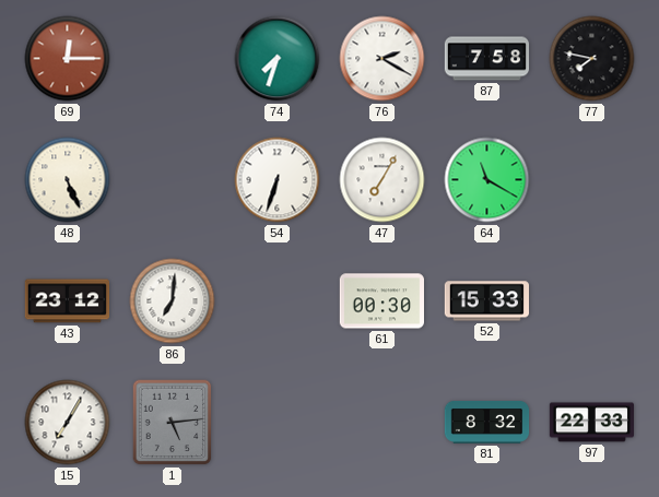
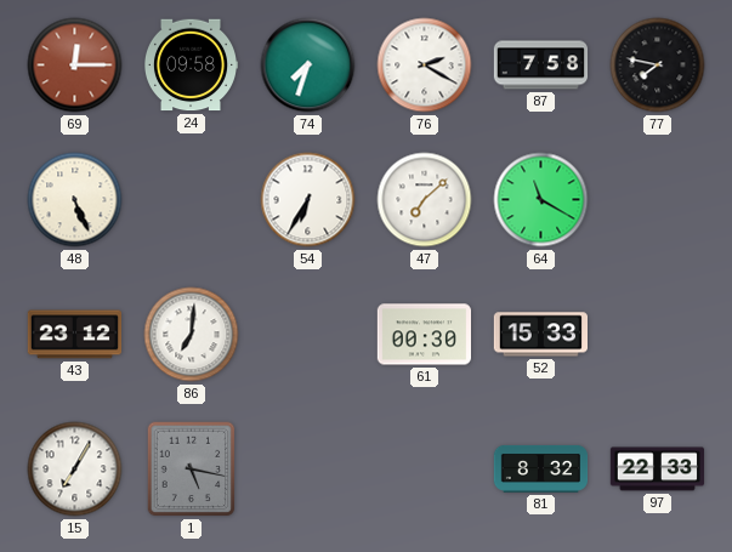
24: none -> 09:58
54: 6:33 -> 6:35
47: 7:05 -> 7:08
1: 5:14 -> 5:17
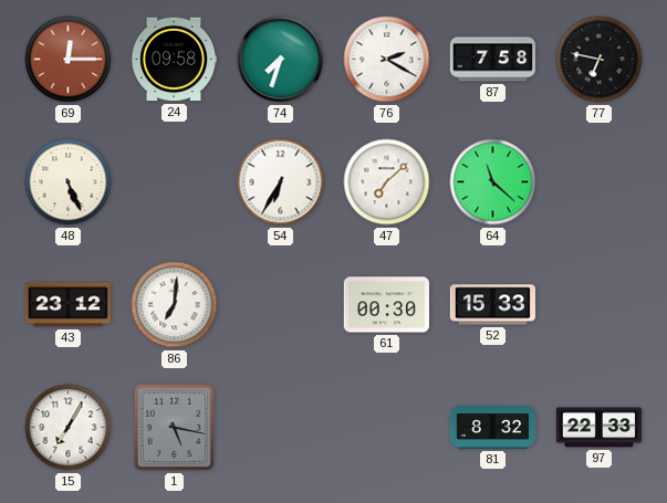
77: 7:47 -> 6:47
64: 11:20 -> 11:22
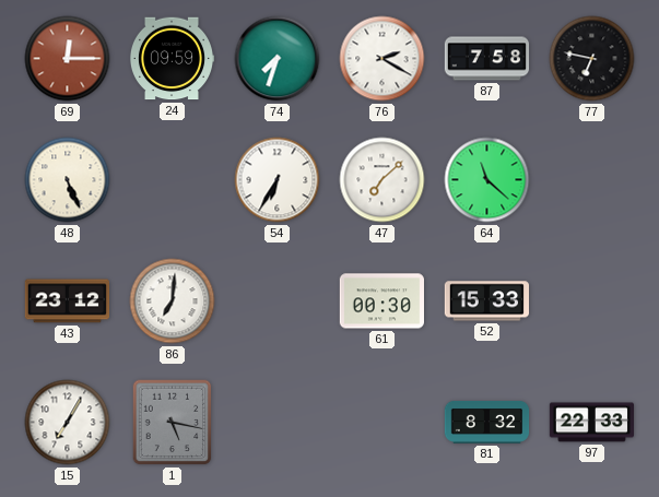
24: 09:58 -> 09:59
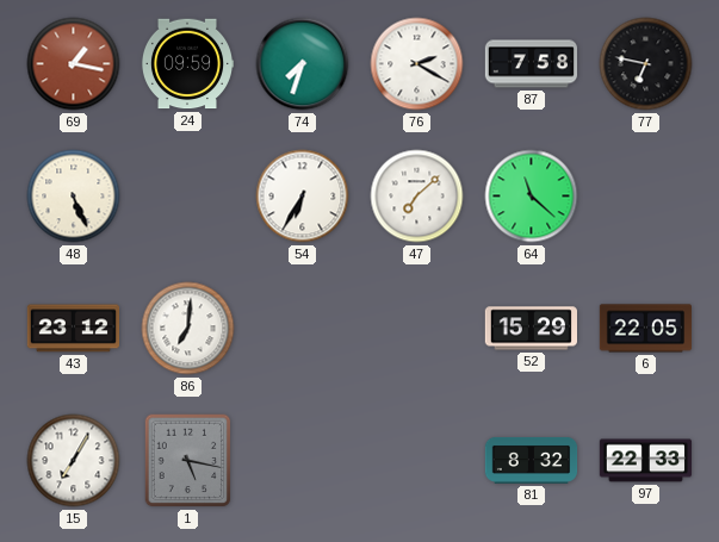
69: 12:15 -> 1:17
61: 00:30 -> none
52: 15:33 -> 15:29
6: none -> 22:05
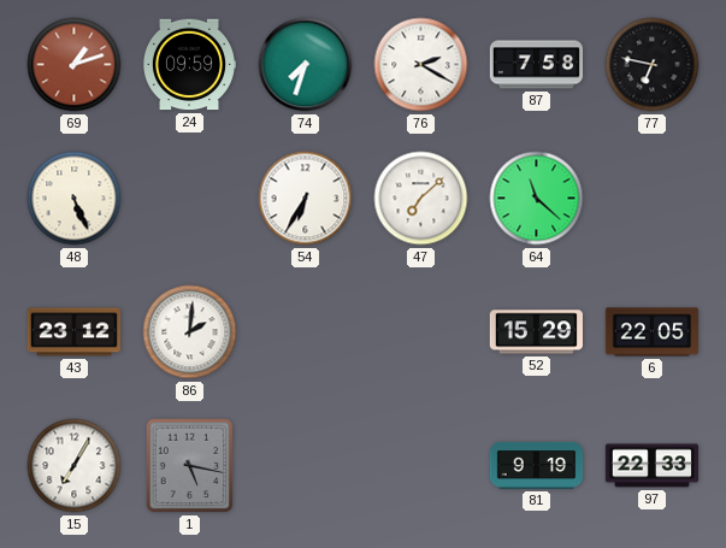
69: 1:17 -> 1:12
86: 7:01 -> 2:01
81: 8:32 -> 9:19
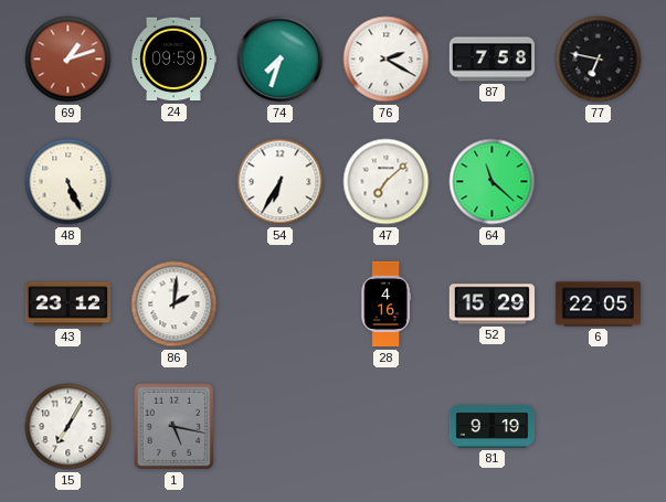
28: none -> 4:16
97: 22:33 -> none
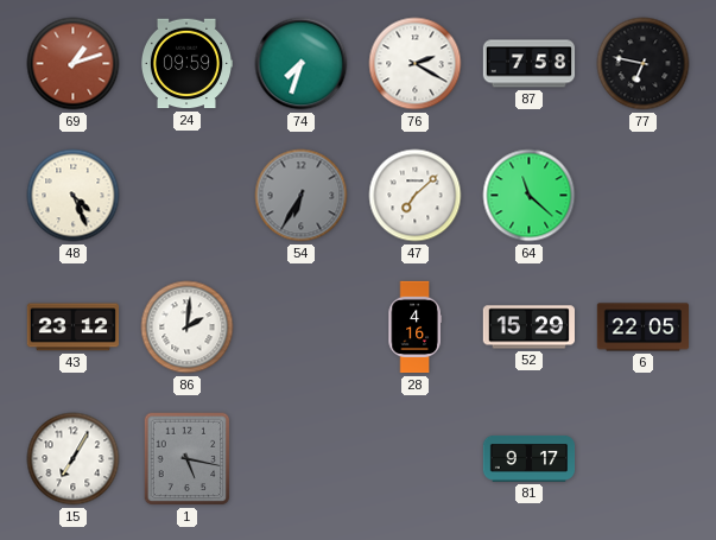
48: 5:26 -> 4:26
54 dial: white -> grey
81: 9:19 -> 9:17
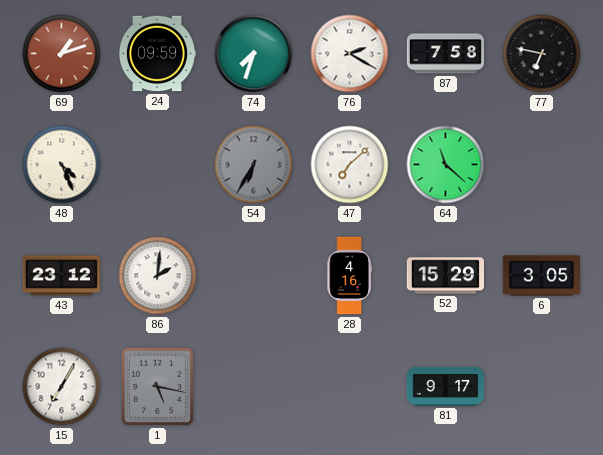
6: 22:05 -> 3:05
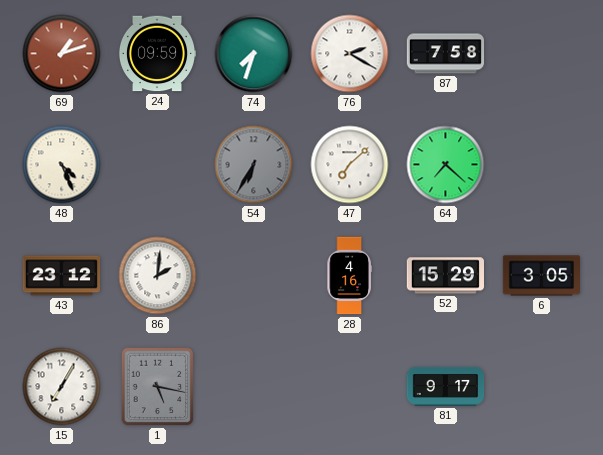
77: 6:47 -> none
64: 11:22 -> 7:22
